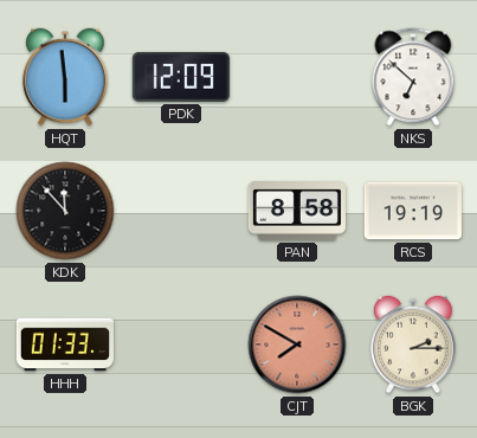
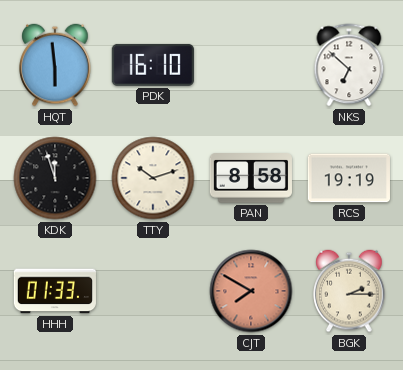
PDK: 12:09 -> 16:10
KDK: 11:53 -> 11:57
TTY: none -> 10:12
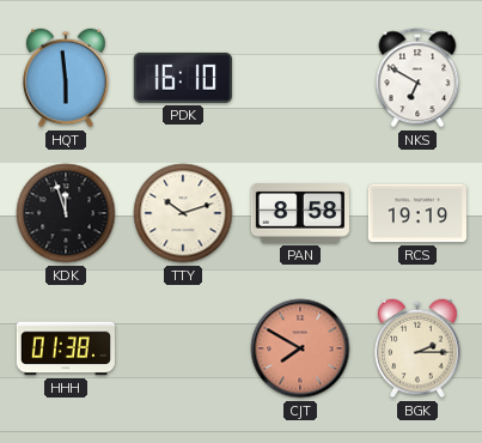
NKS: 6:52 -> 6:50
HHH: 01:33 -> 01:38
